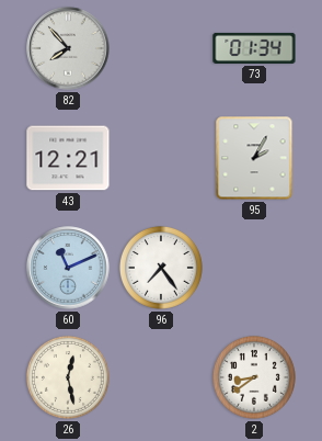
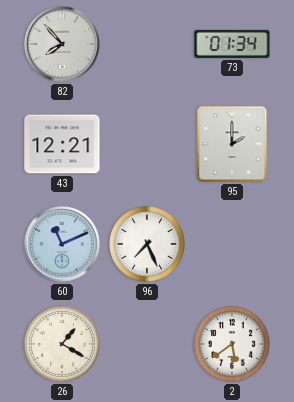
95: 2:05 -> 2:00
96: 7:24 -> 7:26
26: 12:28 -> 1:20
2: 8:39 -> 5:39
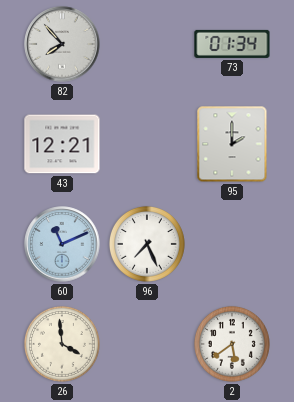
26: 1:20 -> 3:59
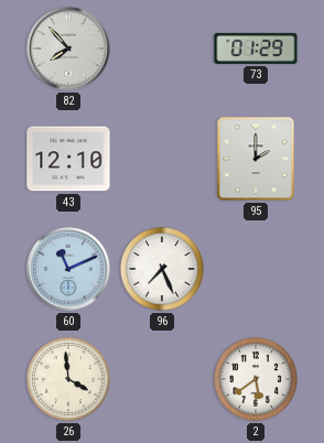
73: 01:34 -> 01:29
43: 12:21 -> 12:10
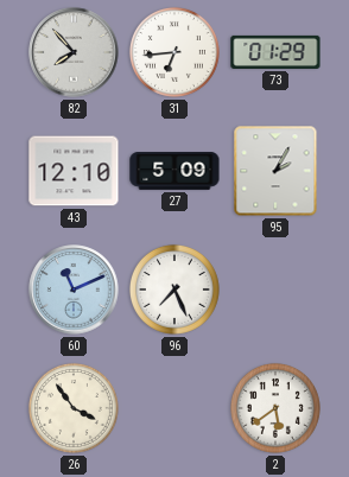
31: none -> 6:44
27: none -> 5:09
95: 2:00 -> 2:05
26: 3:59 -> 3:54
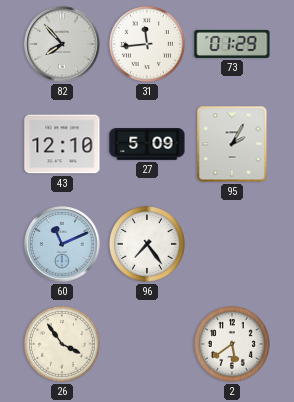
31: 6:44 -> 11:44
96: 7:26 -> 7:24
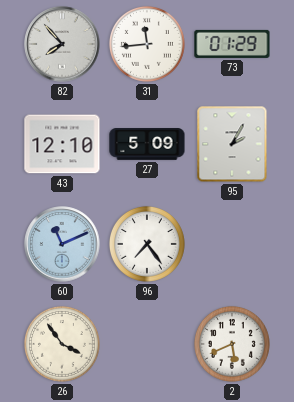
2: 5:39 -> 5:41
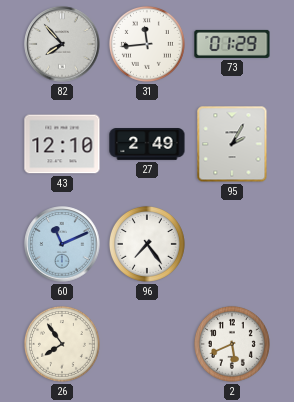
27: 5:09 -> 2:49
26: 3:54 -> 7:54
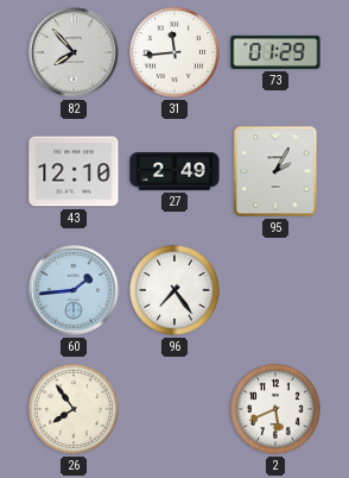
60: 11:11 -> 1:44
